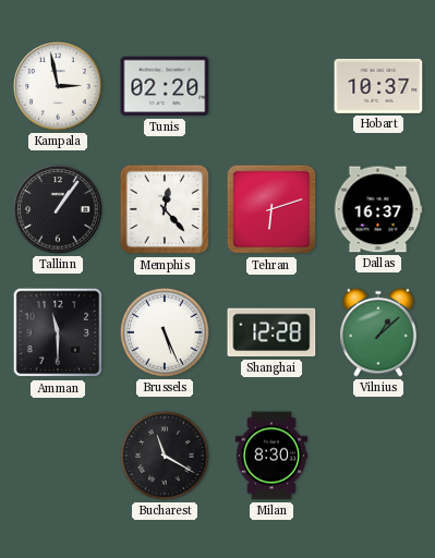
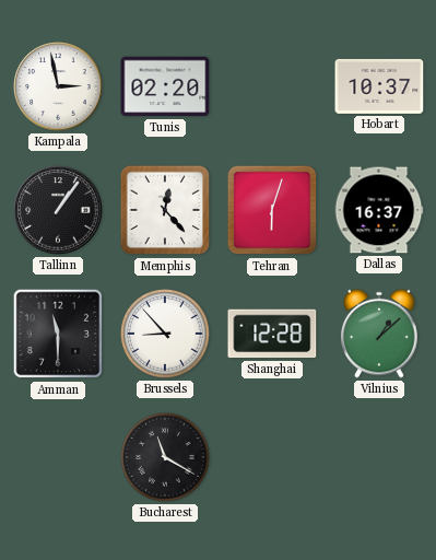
Tehran: 6:12 -> 6:03
Brussels: 5:26 -> 8:53
Milan: 8:30 -> none
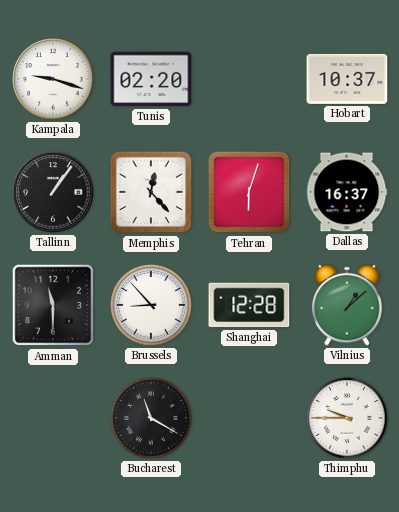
Kampala: 2:58 -> 9:18
Thimphu: none -> 9:45
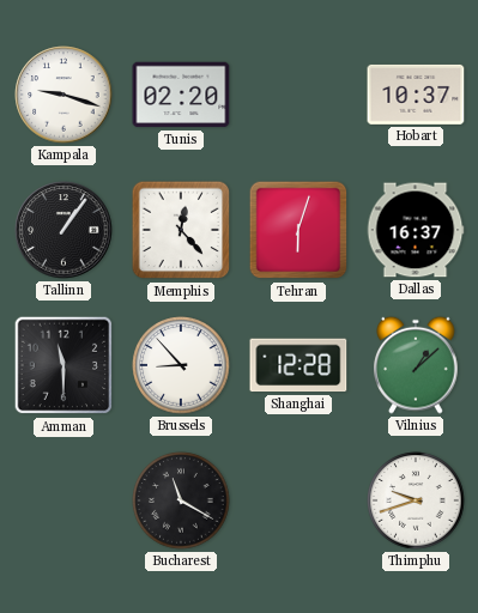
Thimphu: 9:45 -> 9:42
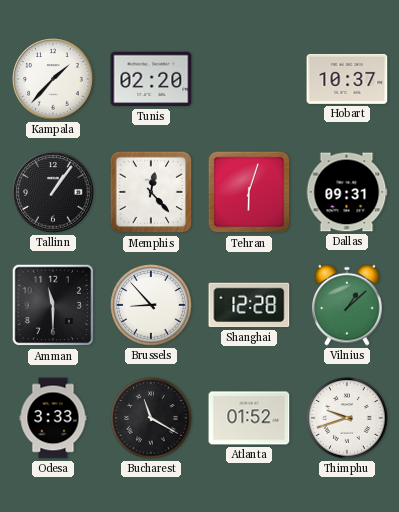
Kampala: 9:18 -> 1:37
Dallas: 16:37 -> 09:31
Odesa: none -> 3:33
Atlanta: none -> 01:52
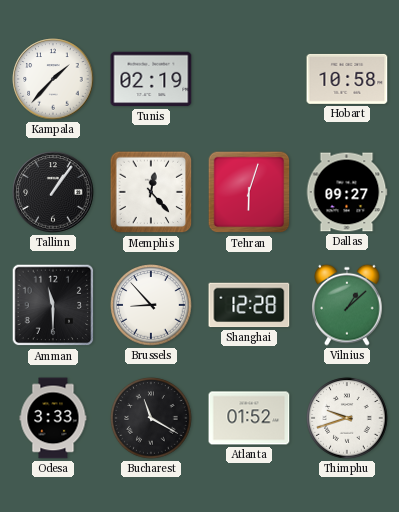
Tunis: 02:20 -> 02:19
Hobart: 10:37 -> 10:58
Dallas: 09:31 -> 09:27
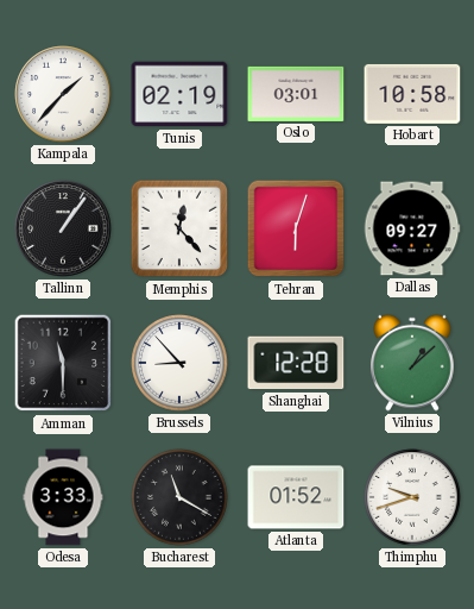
Oslo: none -> 03:01
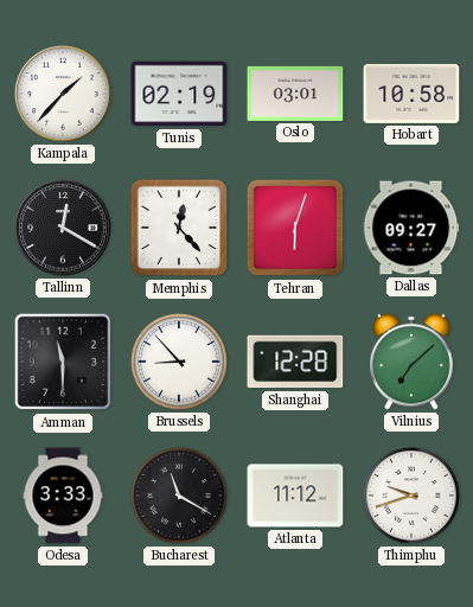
Tallinn: 1:06 -> 12:20
Vilnius: 1:08 -> 7:08
Atlanta: 01:52 -> 11:12
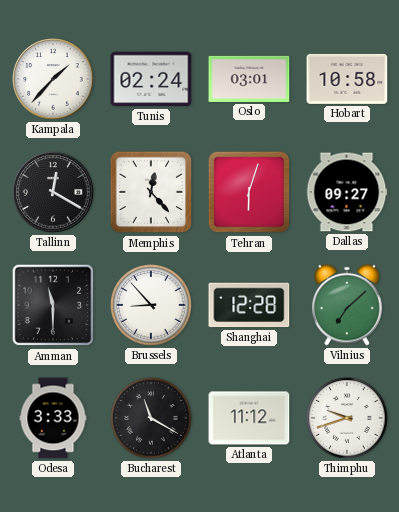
Tunis: 02:19 -> 02:24
